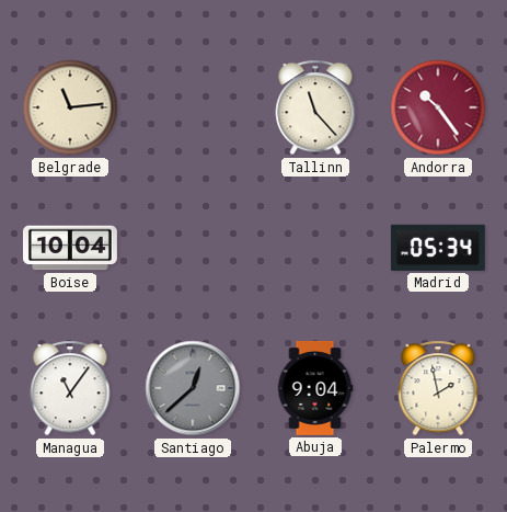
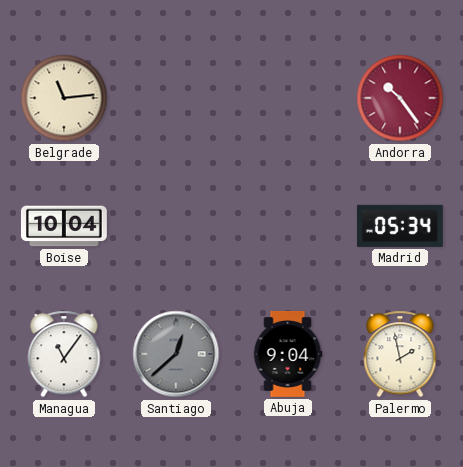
Tallinn: 11:23 -> none
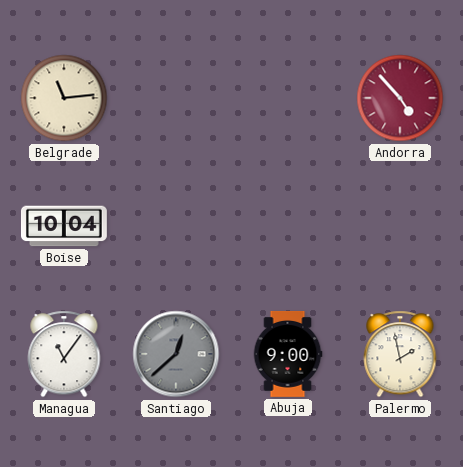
Andorra: 10:24 -> 4:53
Madrid: 05:34 -> none
Abuja: 9:04 -> 9:00
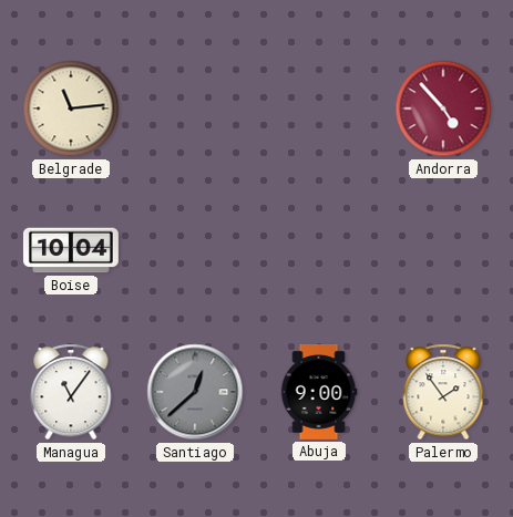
Palermo: 1:58 -> 1:54
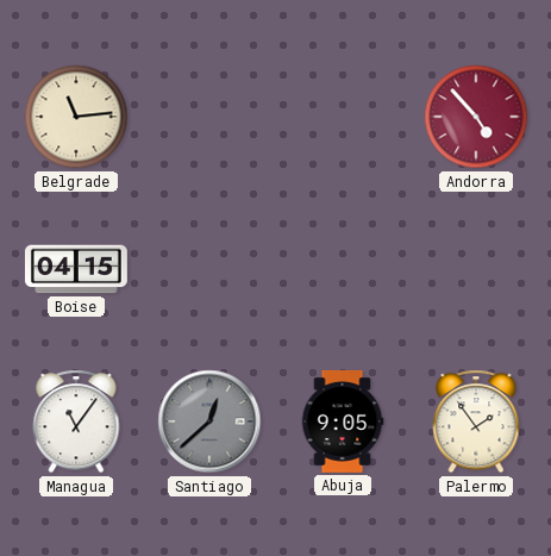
Boise: 10:04 -> 04:15
Abuja: 9:00 -> 9:05
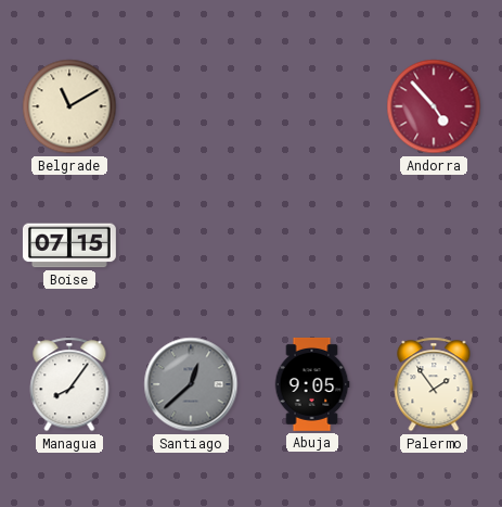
Belgrade: 11:14 -> 11:10
Boise: 04:15 -> 07:15
Managua: 11:06 -> 8:06
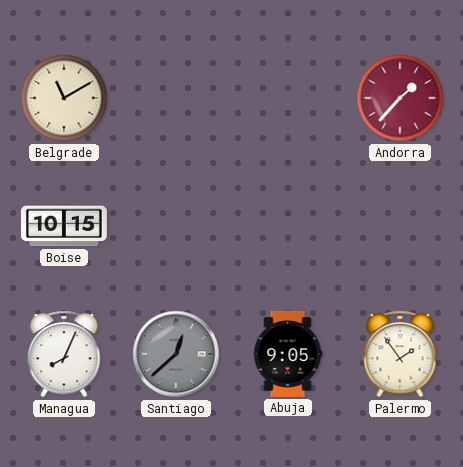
Andorra: 4:53 -> 1:37
Boise: 07:15 -> 10:15
Managua: 8:06 -> 8:04
